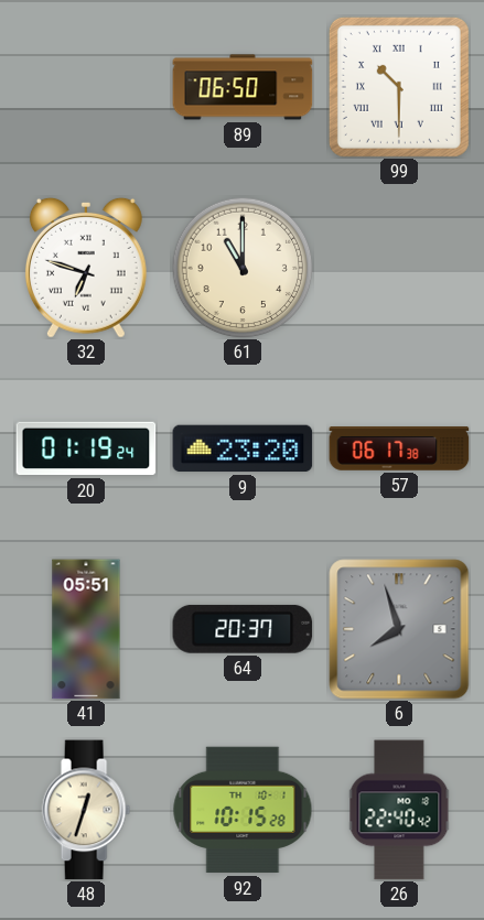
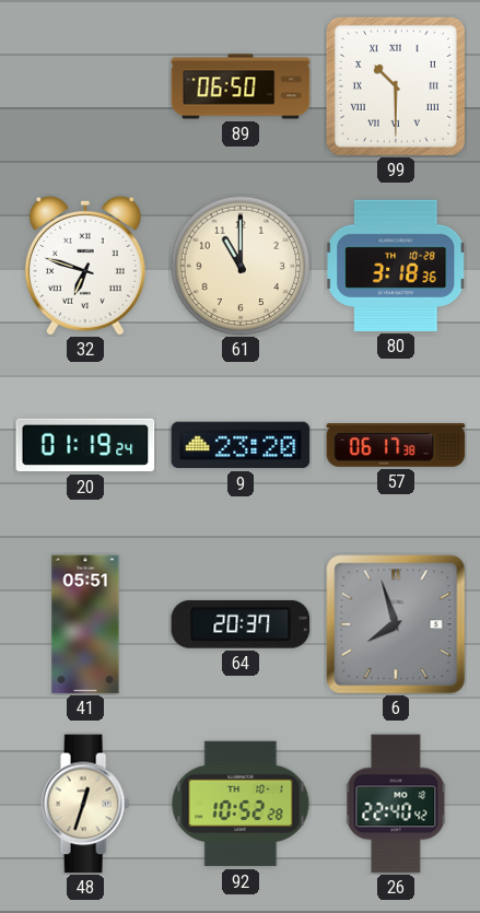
80: none -> 3:18
92: 10:15 -> 10:52
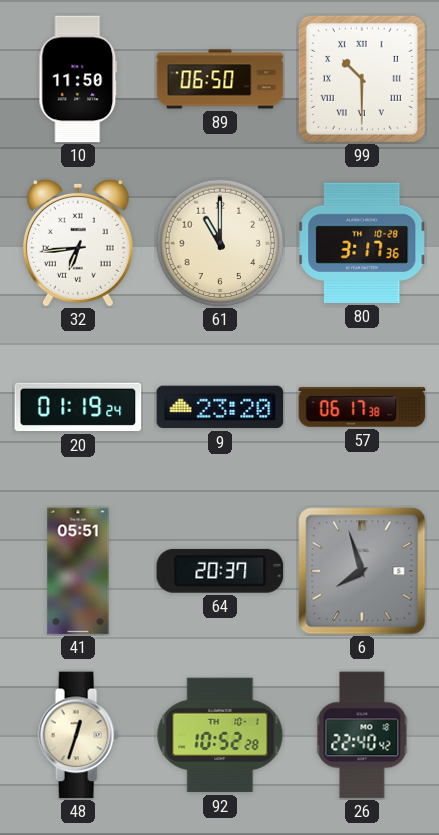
10: none -> 11:50
32: 6:48 -> 6:44
80: 3:18 -> 3:17
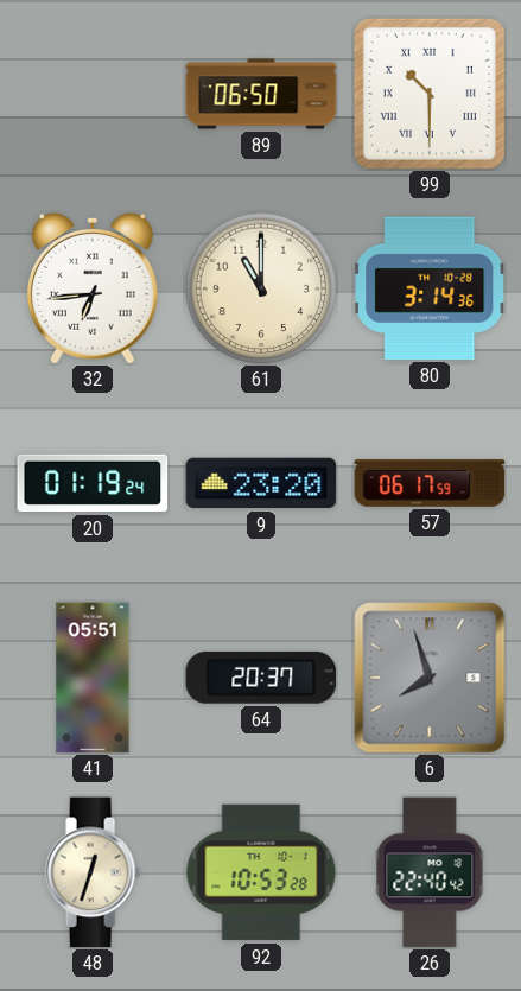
10: 11:50 -> none
80: 3:17 -> 3:14
57: 06:17:38 -> 06:17:59
92: 10:52 -> 10:53
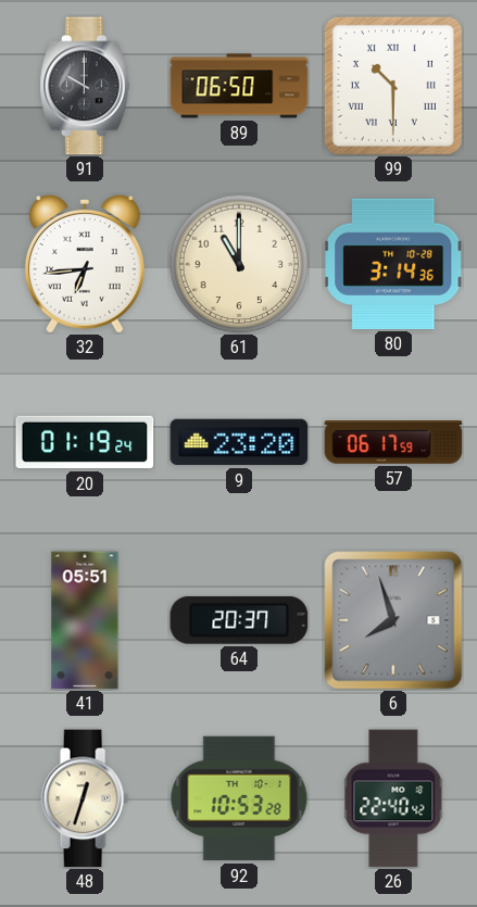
91: none -> 10:00
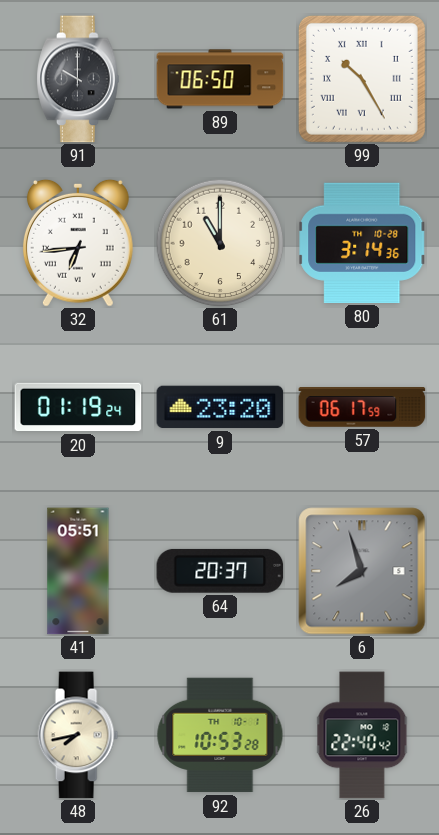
99: 10:30 -> 10:25
48: 12:33 -> 7:43
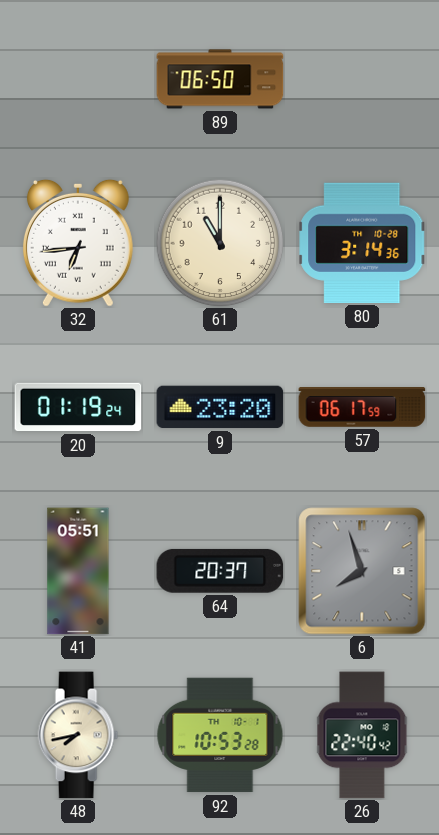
91: 10:00 -> none
99: 10:25 -> none
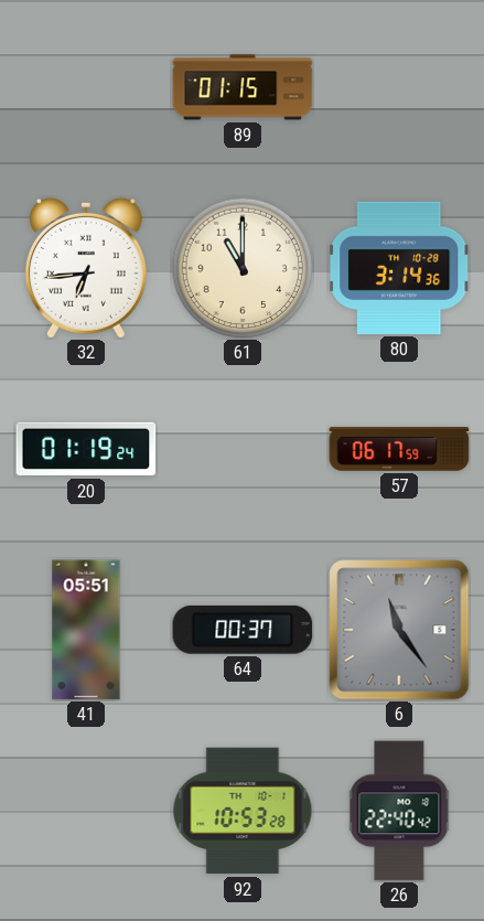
89: 06:50 -> 01:15
9: 23:20 -> none
64: 20:37 -> 00:37
6: 7:57 -> 11:24
48: 7:43 -> none
